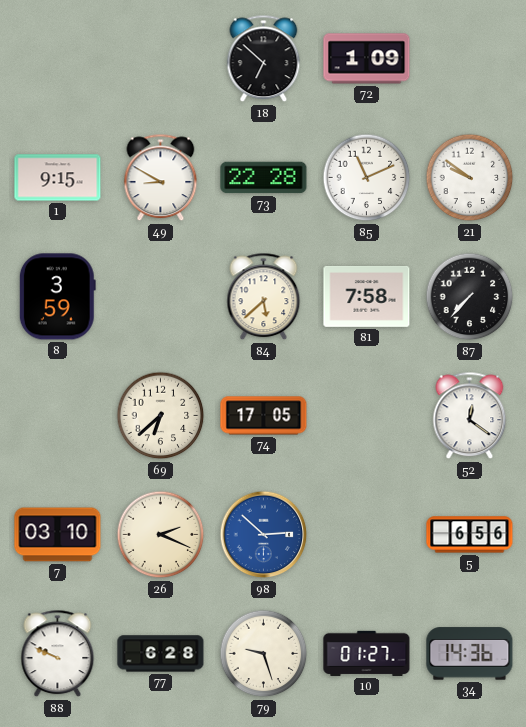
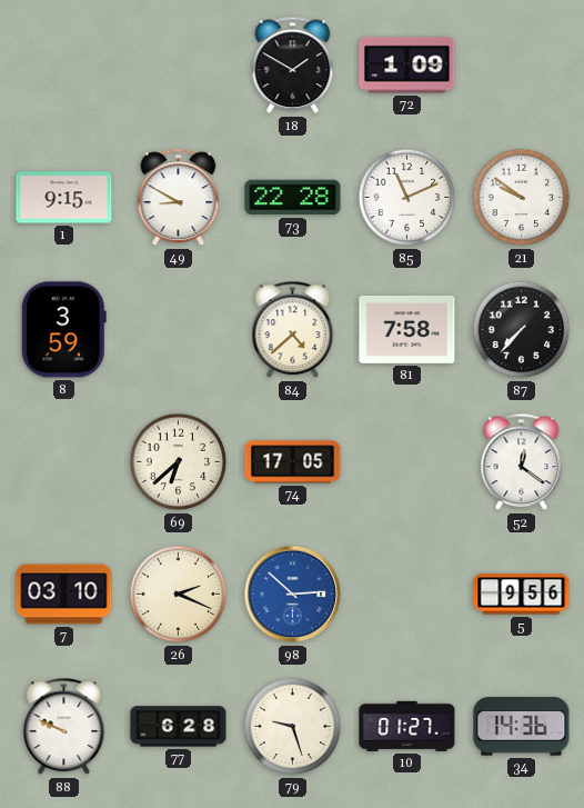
18: 6:52 -> 1:50
84: 5:38 -> 4:38
5: 6:56 -> 9:56
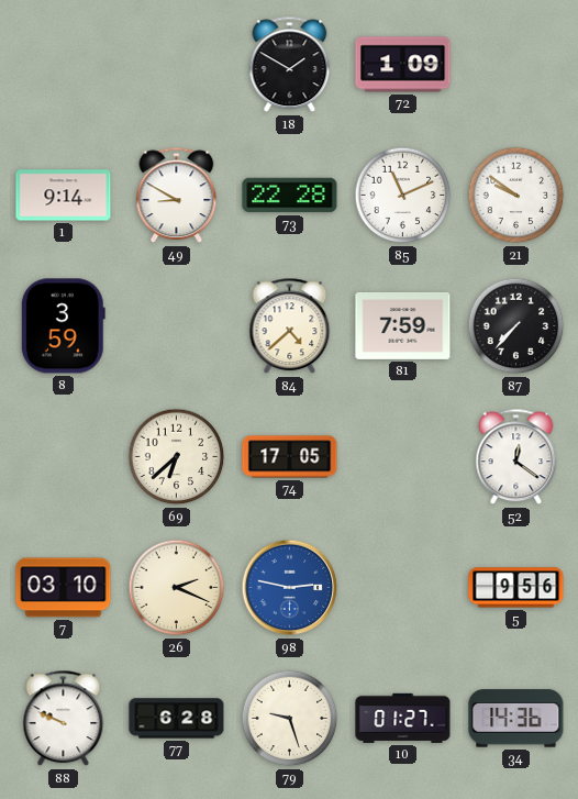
1: 9:15 -> 9:14
81: 7:58 -> 7:59
98: 2:52 -> 2:47
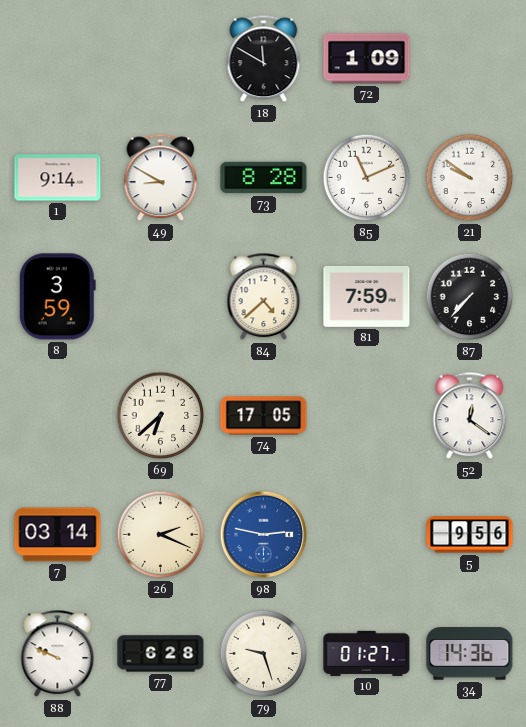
18: 1:50 -> 11:50
73: 22:28 -> 8:28
7: 03:10 -> 03:14
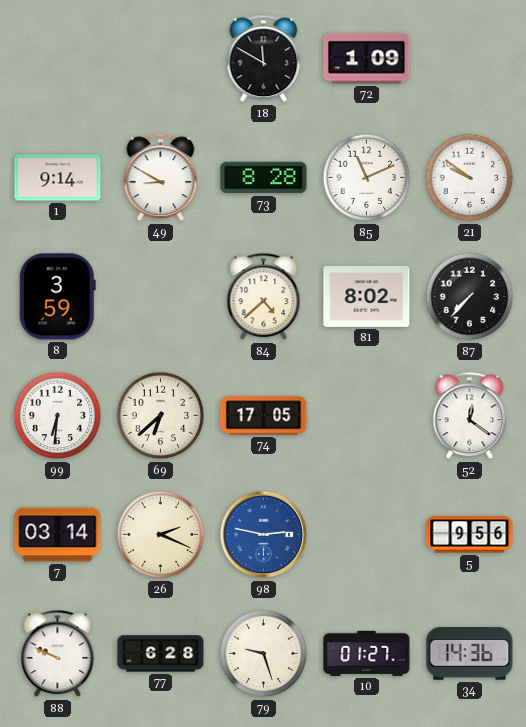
81: 7:59 -> 8:02
99: none -> 6:31
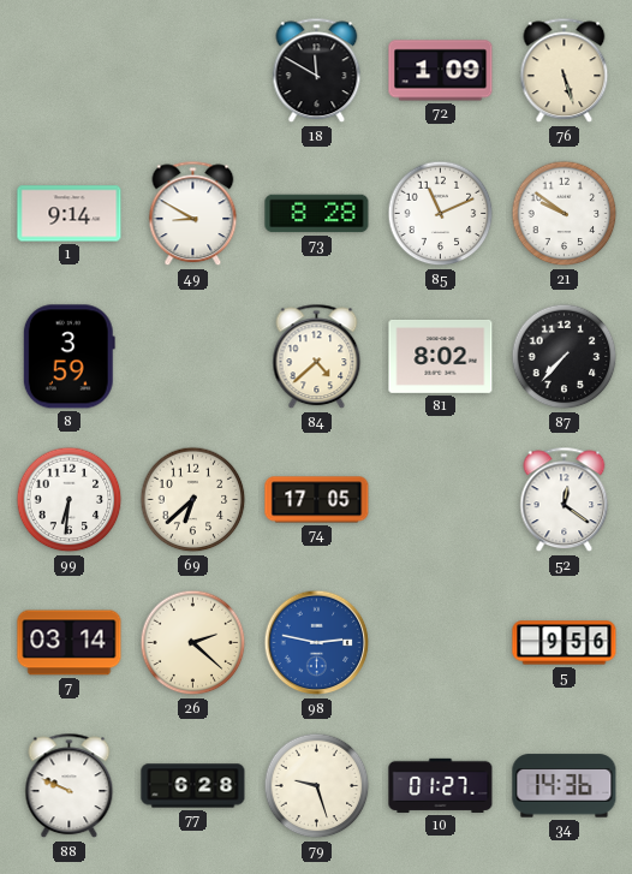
76: none -> 5:27
26: 2:19 -> 2:22
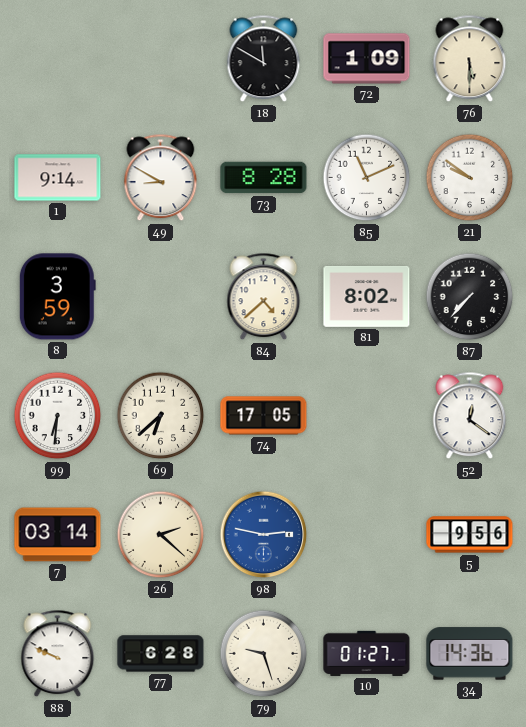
76: 5:27 -> 5:30
